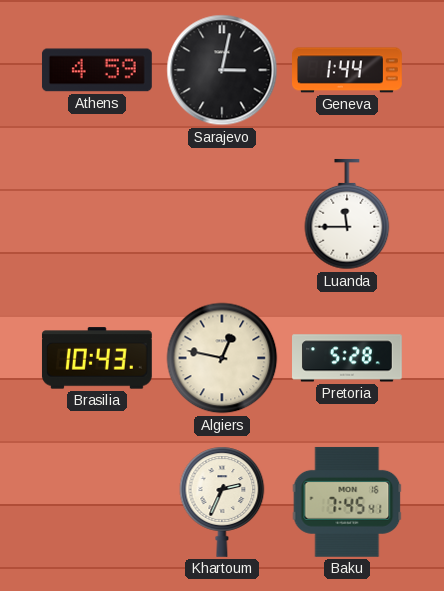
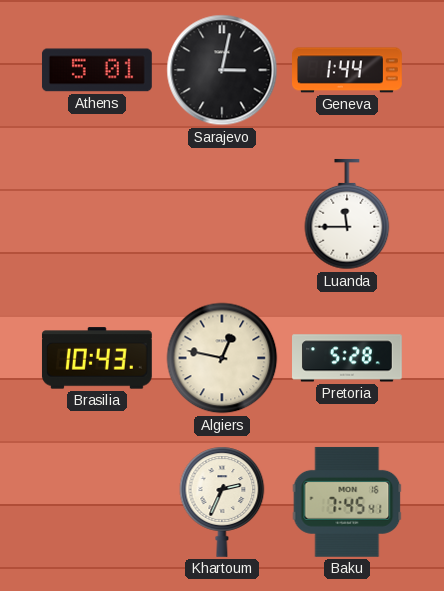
Athens: 4:59 -> 5:01
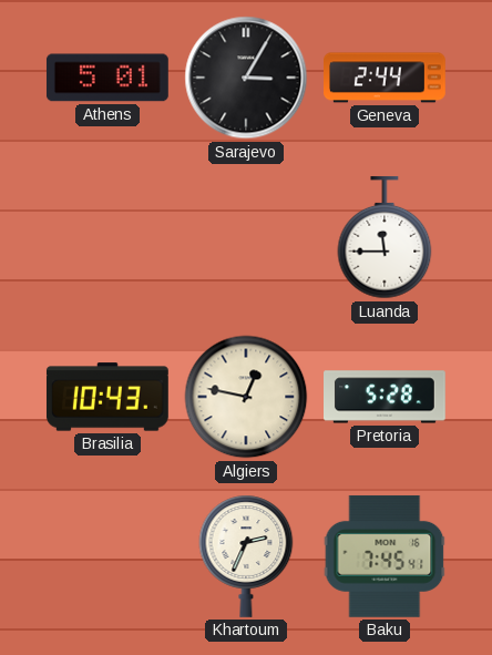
Sarajevo: 3:02 -> 3:05
Geneva: 1:44 -> 2:44
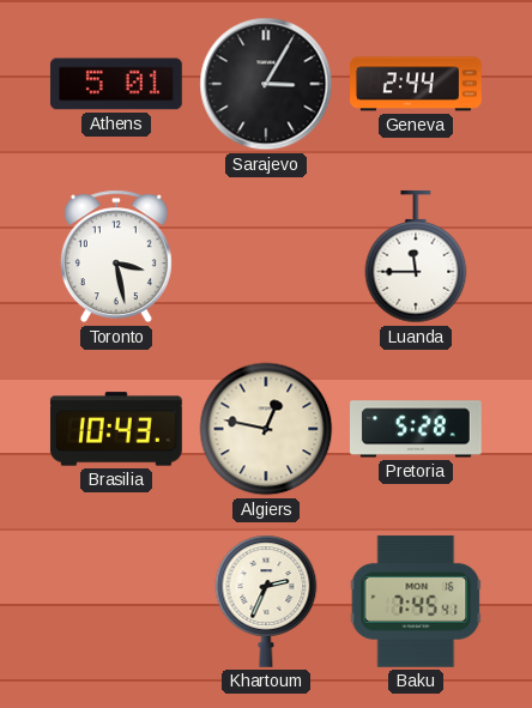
Toronto: none -> 3:28
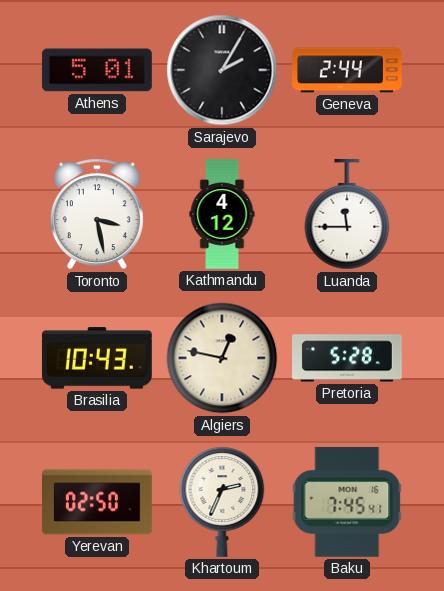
Sarajevo: 3:05 -> 2:05
Kathmandu: none -> 4:12
Yerevan: none -> 02:50
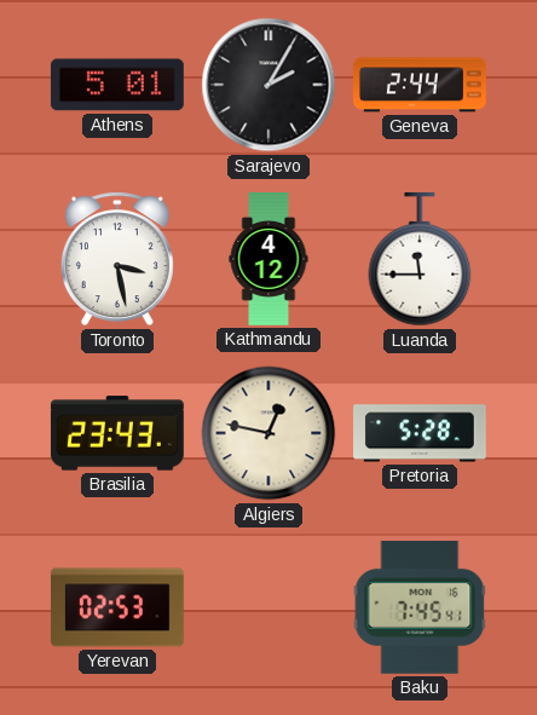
Brasilia: 10:43 -> 23:43
Yerevan: 02:50 -> 02:53
Khartoum: 2:34 -> none
